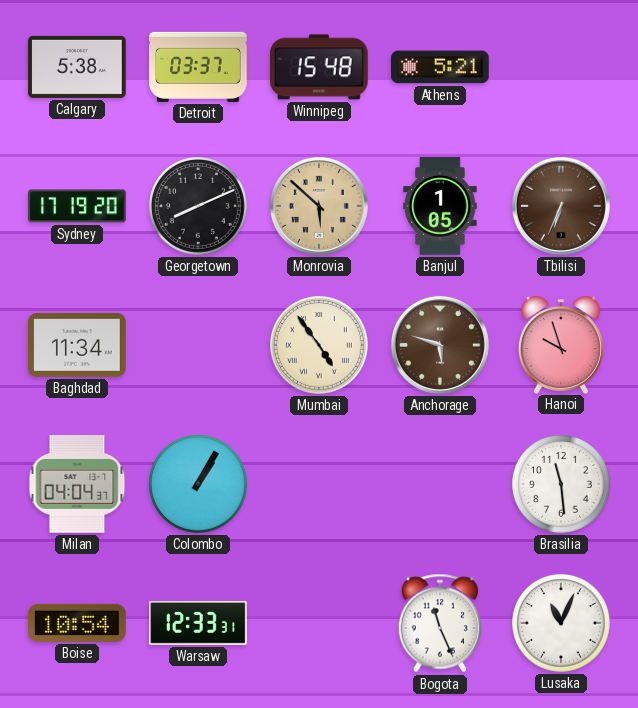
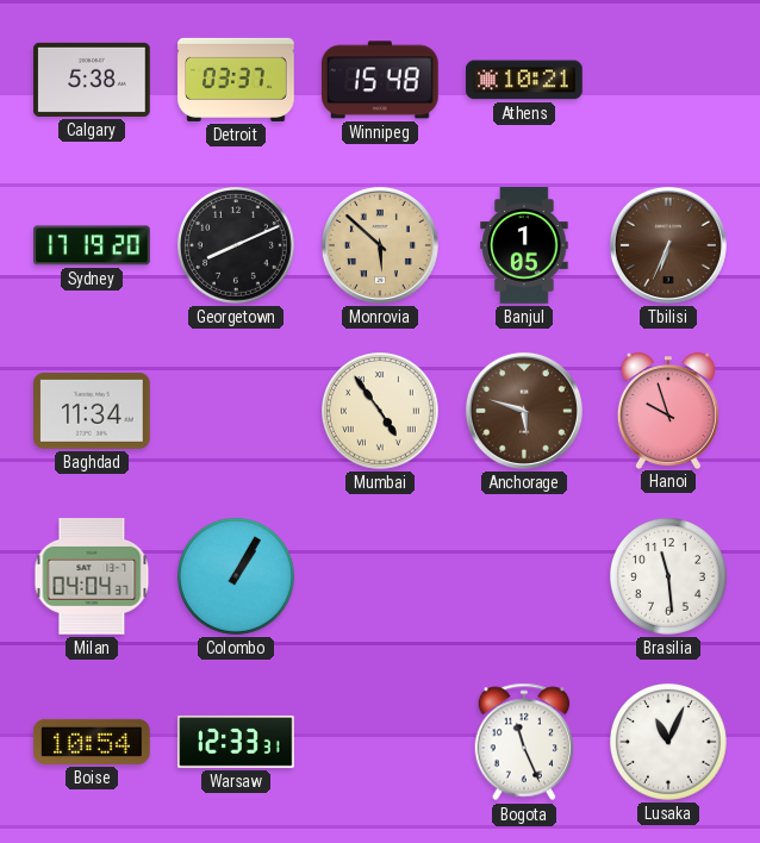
Athens: 5:21 -> 10:21
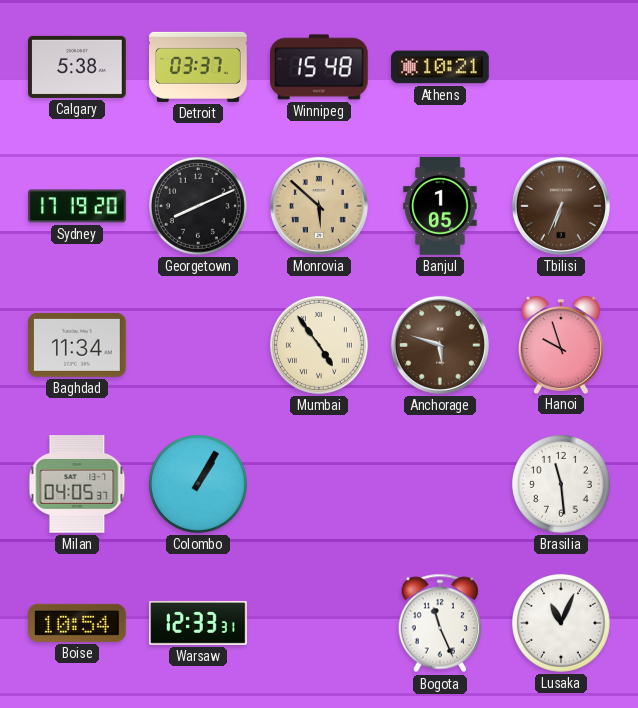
Milan: 04:04 -> 04:05
